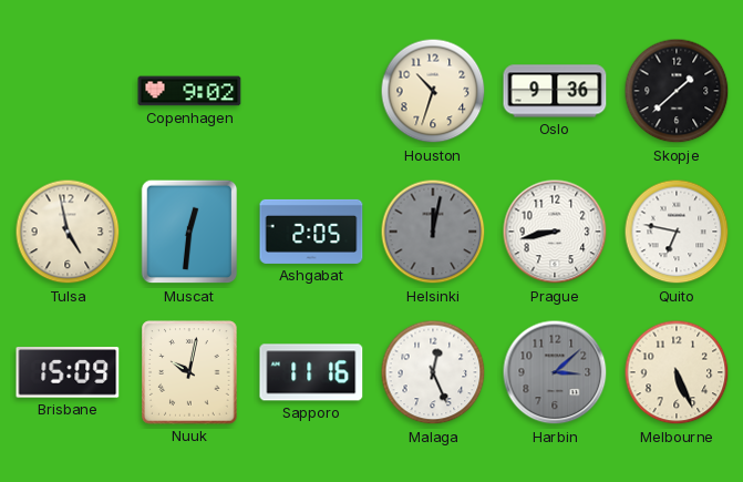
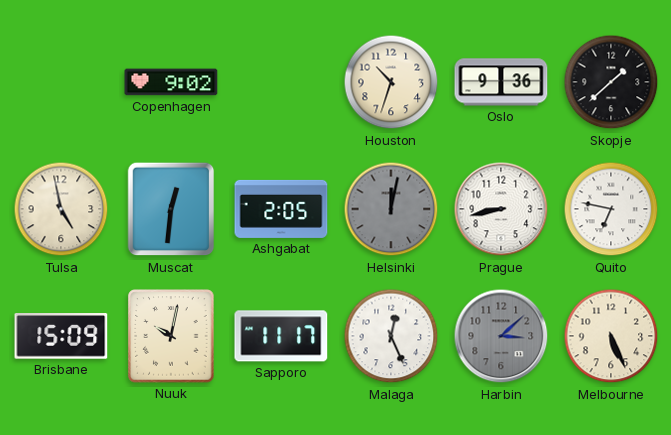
Sapporo: 11:16 -> 11:17
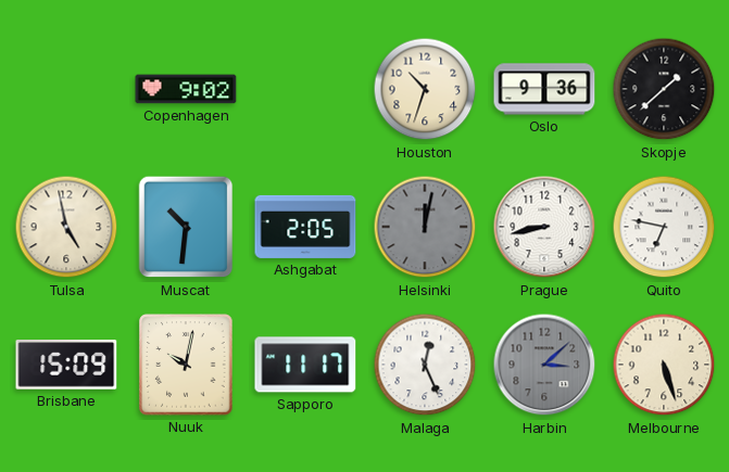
Muscat: 12:31 -> 10:31
Melbourne: 5:26 -> 5:27
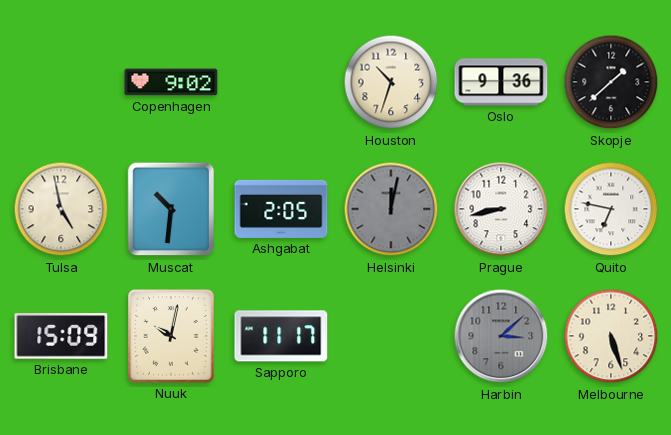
Malaga: 12:26 -> none
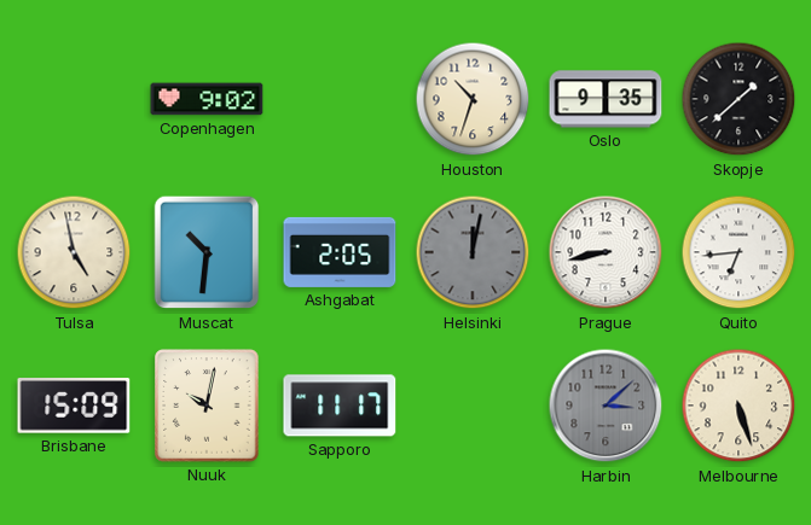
Oslo: 9:36 -> 9:35
Quito: 6:47 -> 6:44
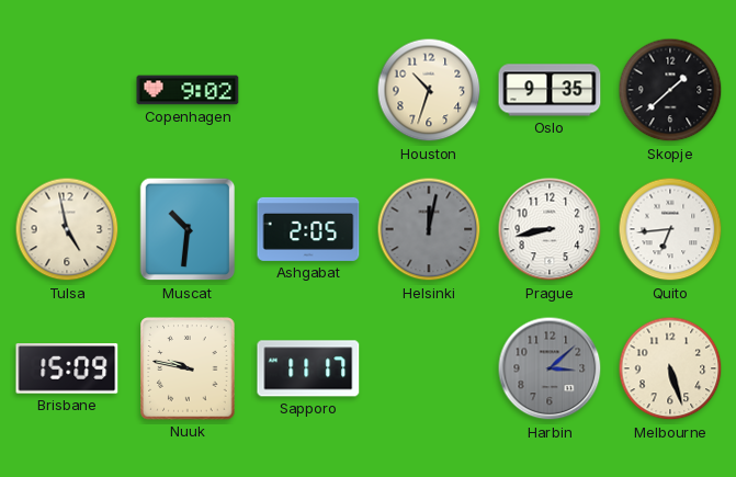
Nuuk: 10:02 -> 9:47
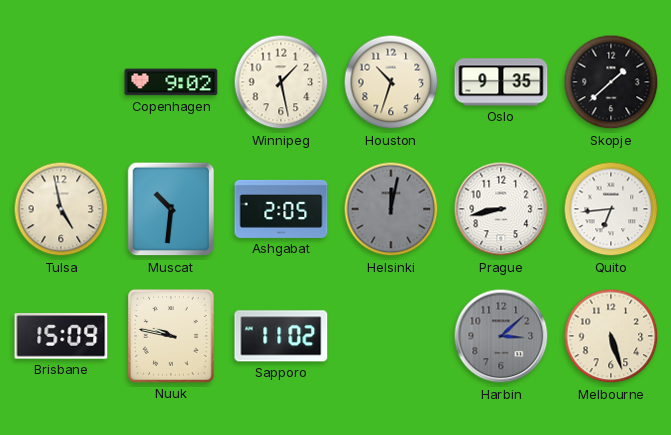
Winnipeg: none -> 1:28
Sapporo: 11:17 -> 11:02
